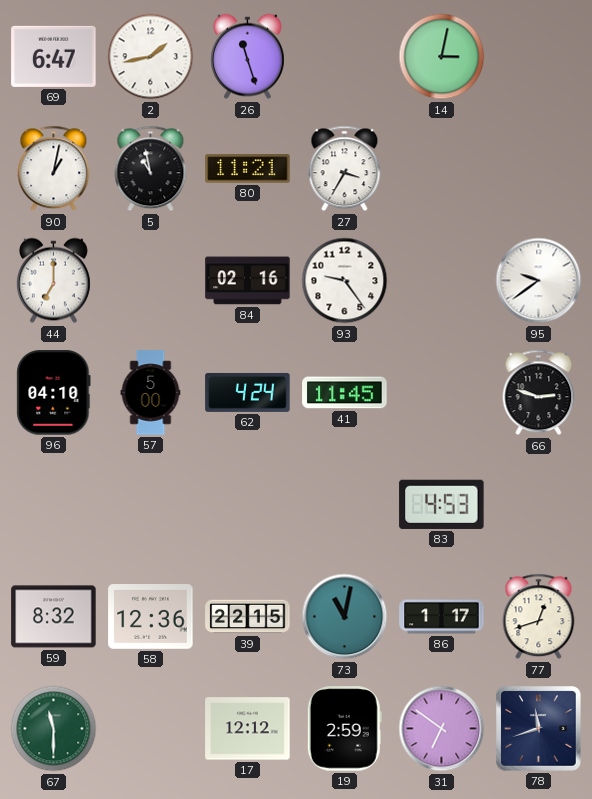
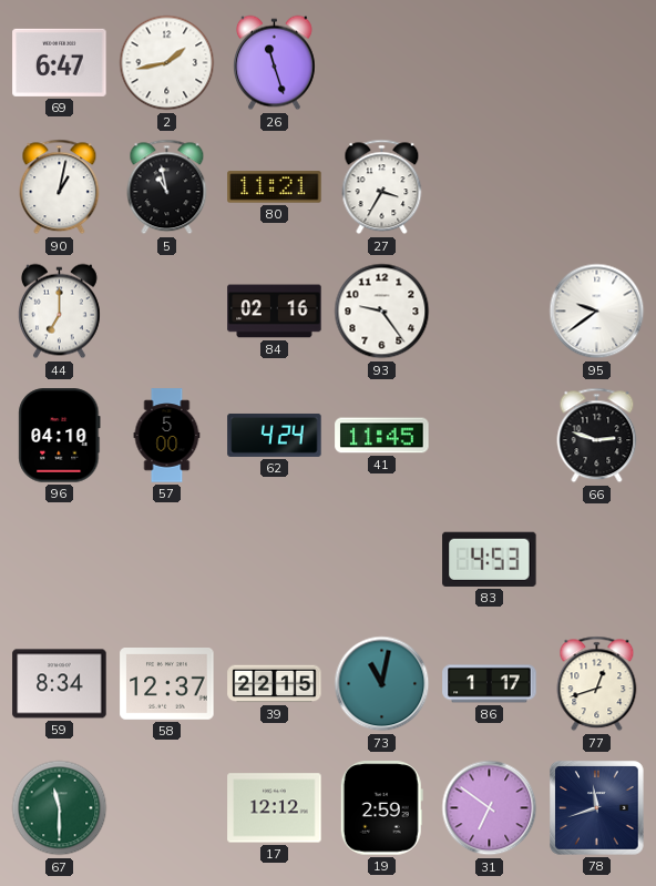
14: 3:02 -> none
59: 8:32 -> 8:34
58: 12:36 -> 12:37
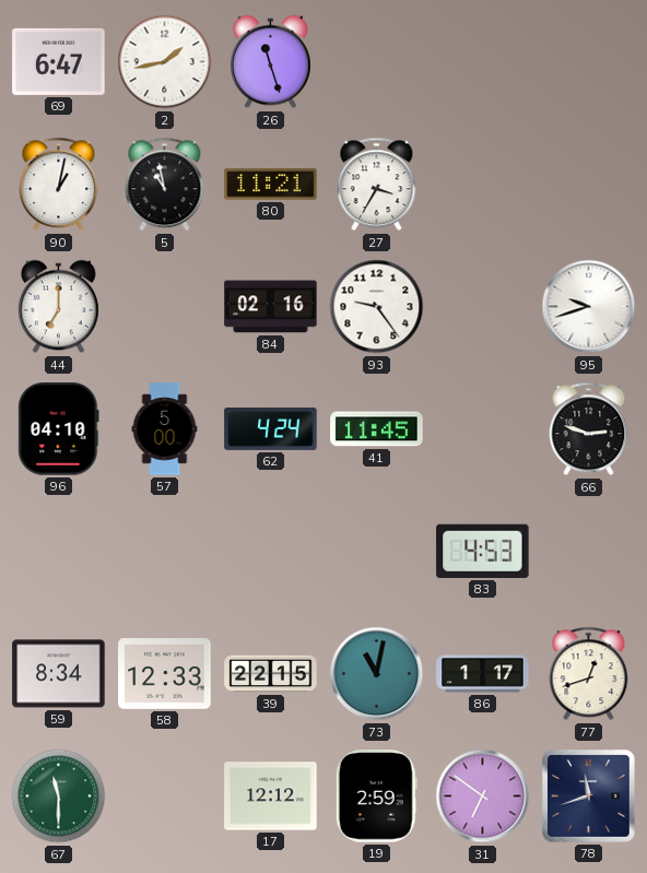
95: 9:39 -> 9:42
58: 12:37 -> 12:33
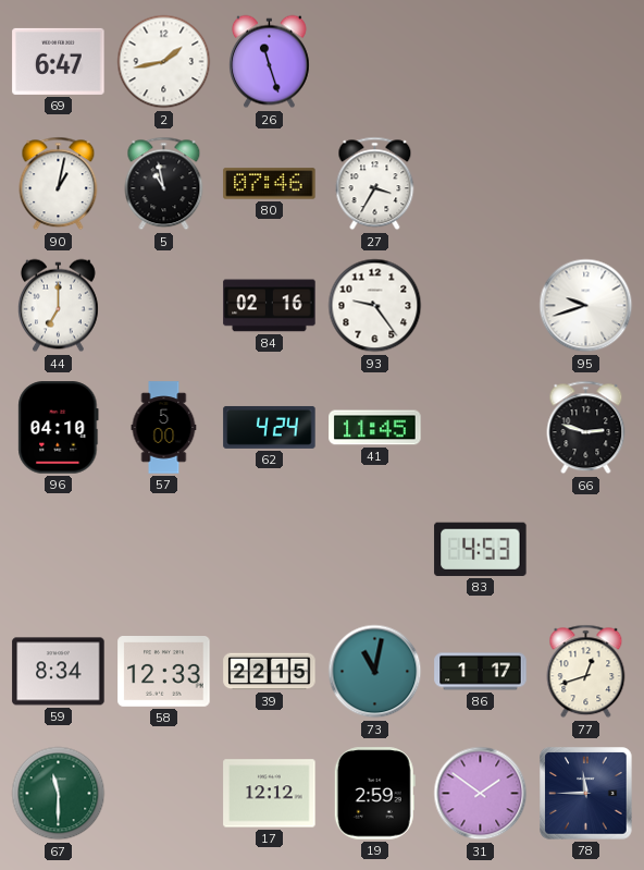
80: 11:21 -> 07:46
31: 6:51 -> 1:51
78: 11:42 -> 11:45
